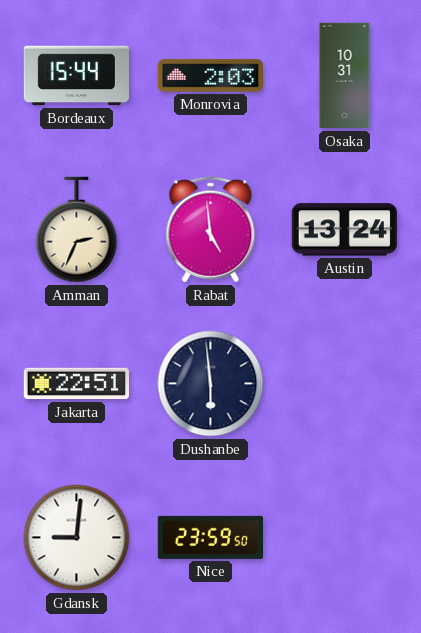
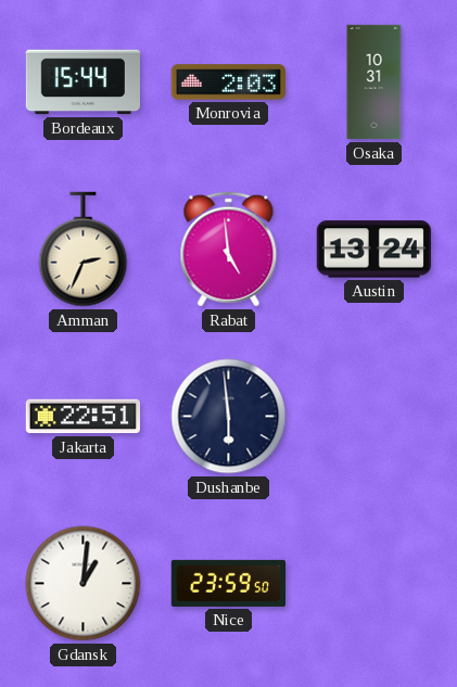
Gdansk: 9:01 -> 1:01
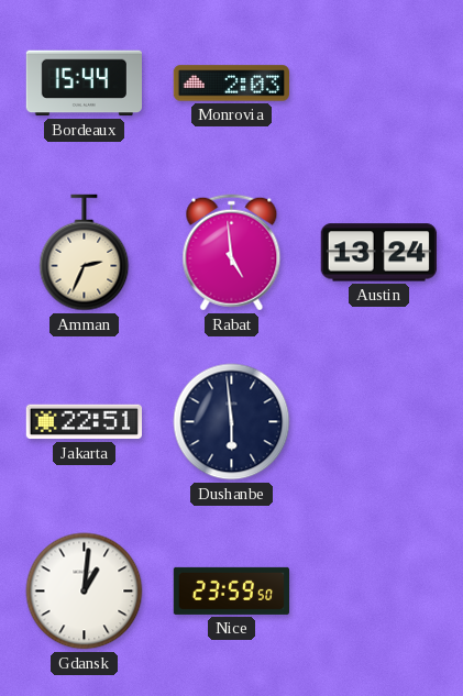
Osaka: 10:31 -> none
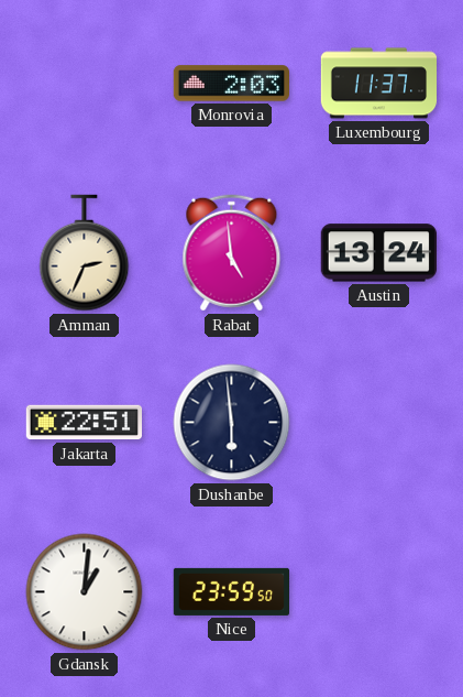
Bordeaux: 15:44 -> none
Luxembourg: none -> 11:37
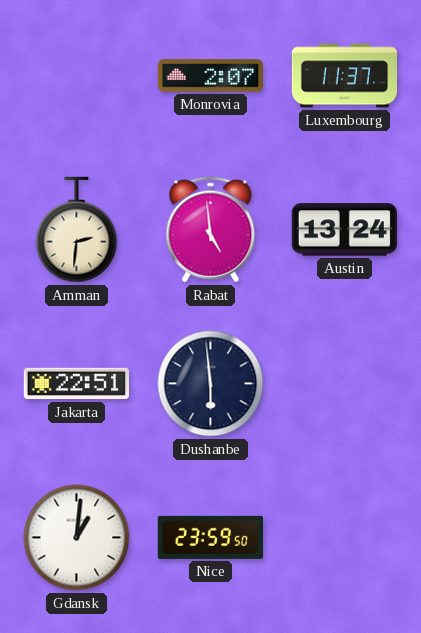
Monrovia: 2:03 -> 2:07
Amman: 2:34 -> 2:31
